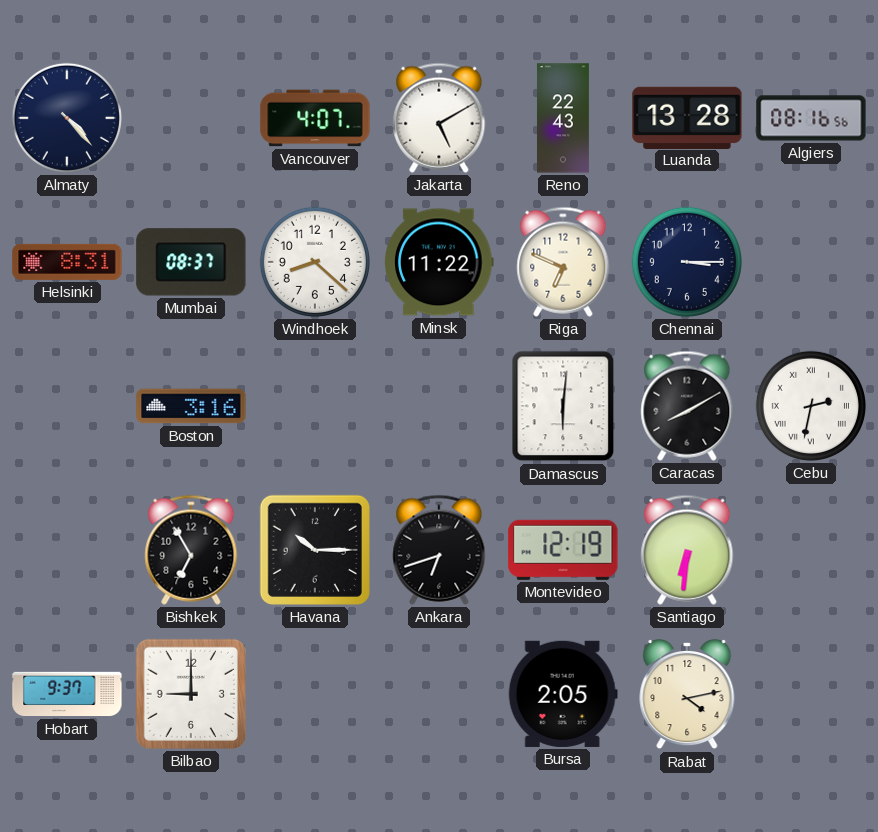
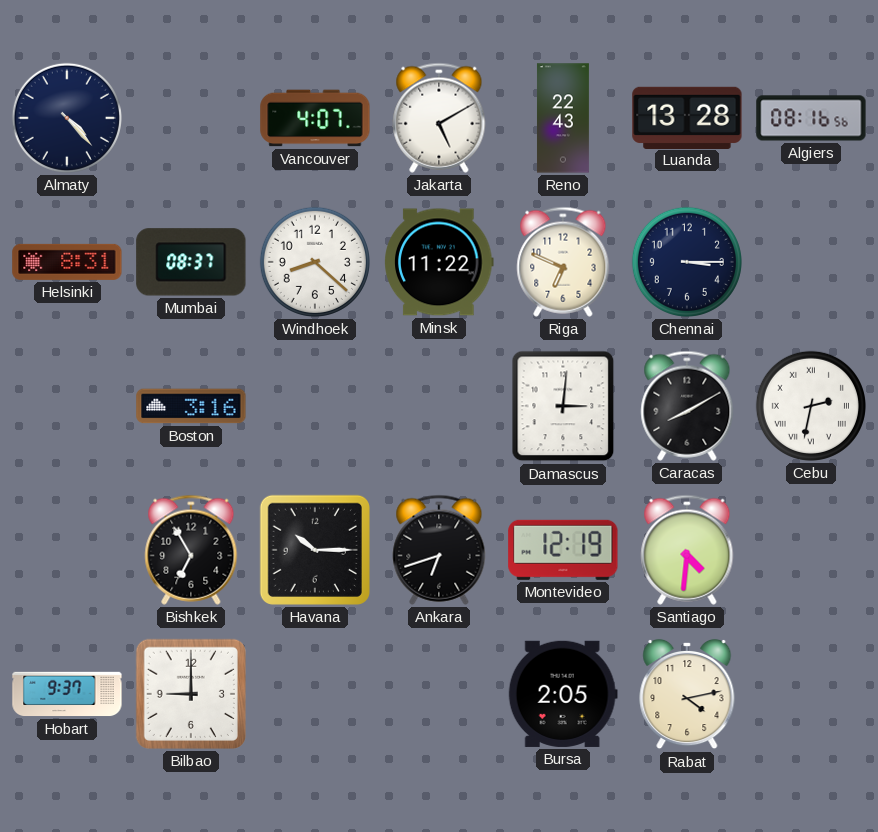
Damascus: 6:01 -> 3:01
Santiago: 6:31 -> 4:31
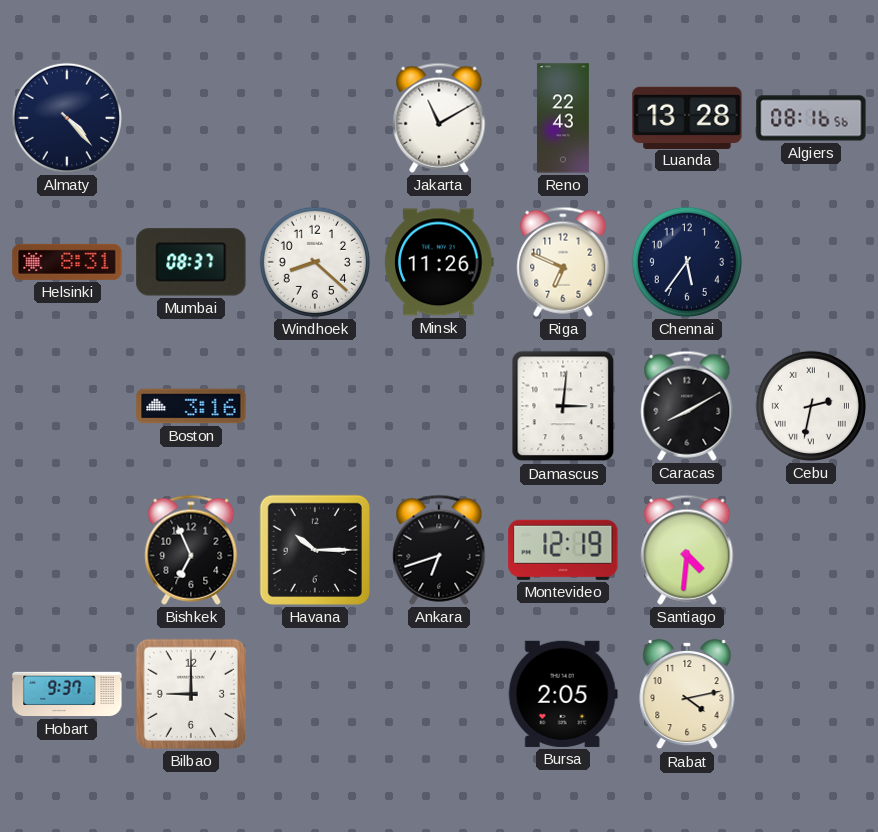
Vancouver: 4:07 -> none
Jakarta: 5:10 -> 11:10
Minsk: 11:22 -> 11:26
Chennai: 3:15 -> 5:36
Bishkek: 6:55 -> 6:56
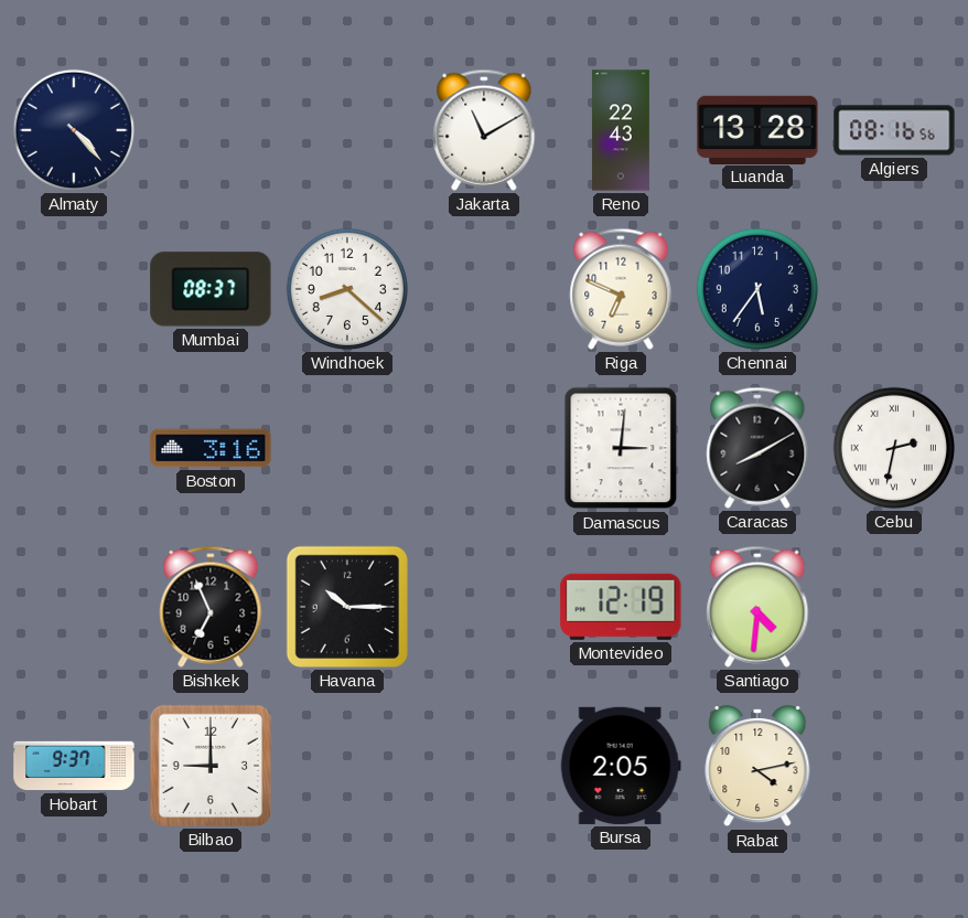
Helsinki: 8:31 -> none
Minsk: 11:26 -> none
Ankara: 6:42 -> none
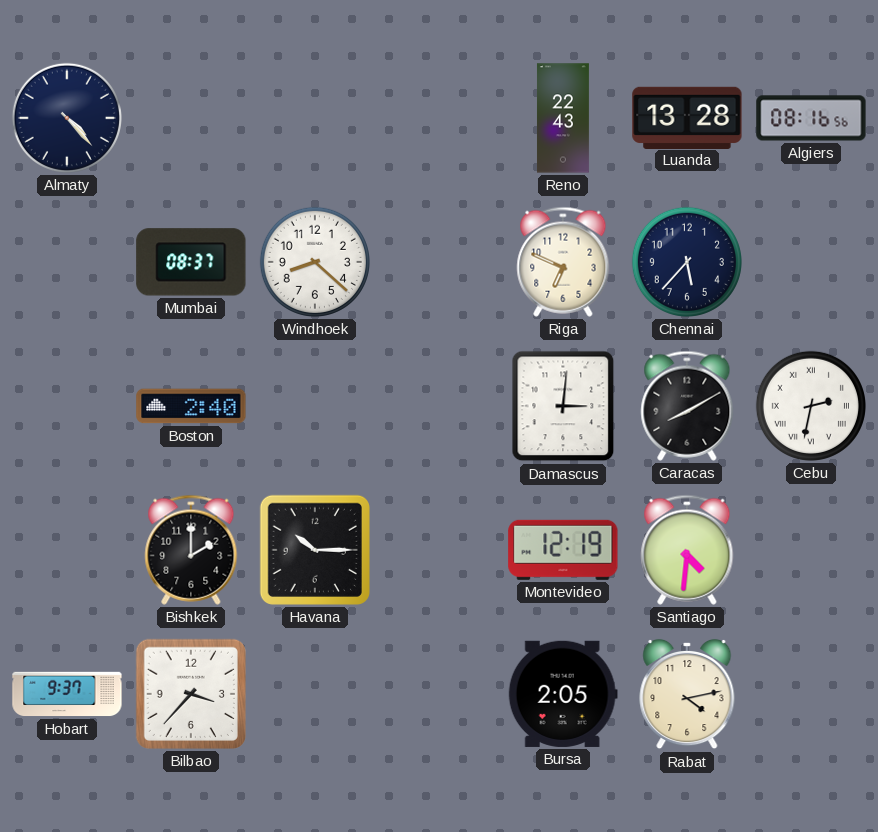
Jakarta: 11:10 -> none
Chennai: 5:36 -> 5:37
Boston: 3:16 -> 2:40
Bishkek: 6:56 -> 2:00
Bilbao: 9:00 -> 3:37
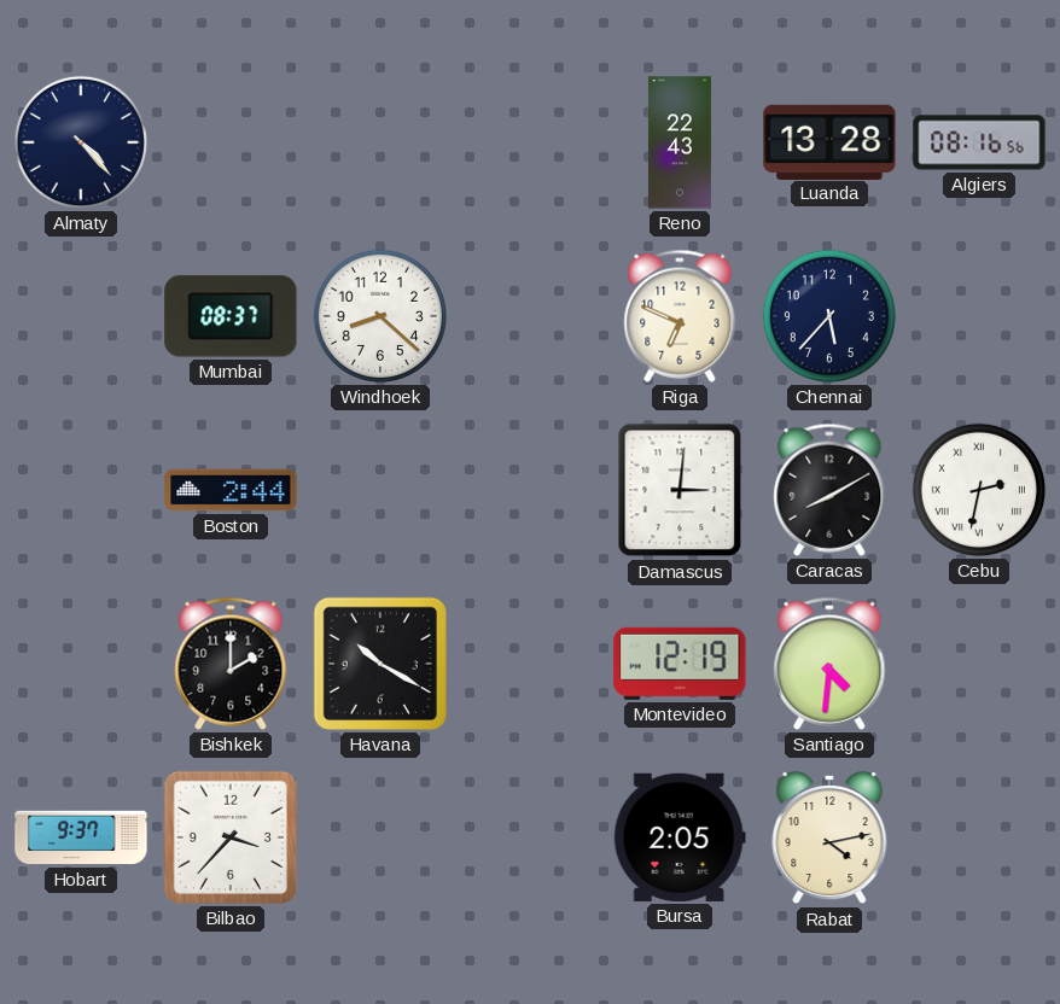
Boston: 2:40 -> 2:44
Havana: 10:15 -> 10:20
